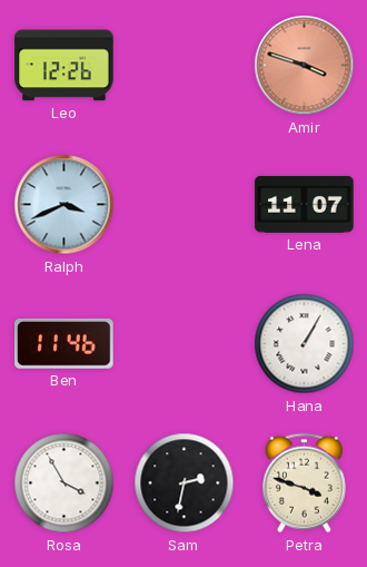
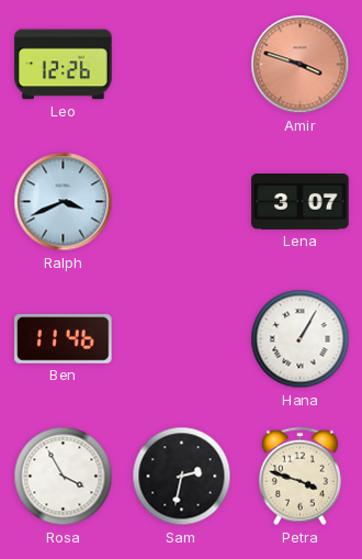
Lena: 11:07 -> 3:07
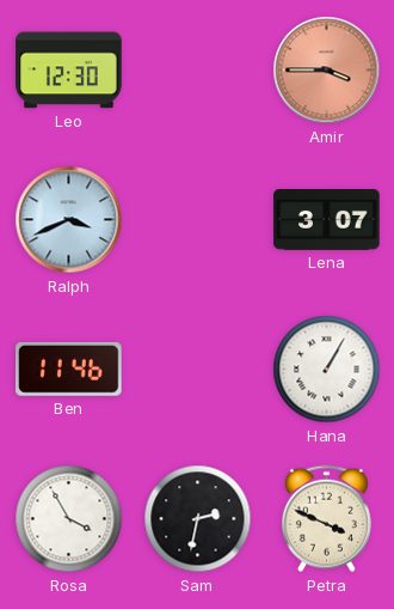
Leo: 12:26 -> 12:30
Amir: 3:48 -> 3:45
Petra: 3:48 -> 3:49
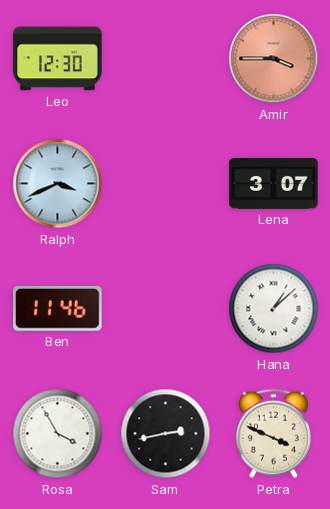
Hana: 1:05 -> 1:08
Sam: 2:32 -> 2:43
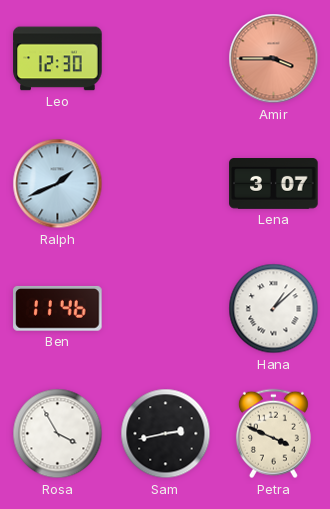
Ralph: 3:41 -> 1:41
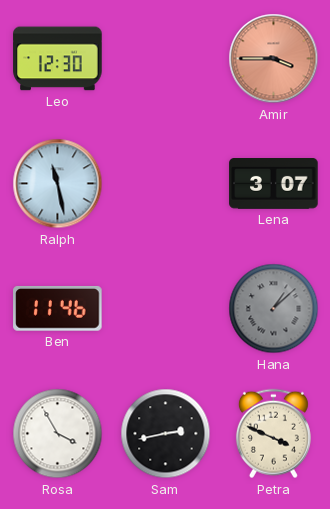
Ralph: 1:41 -> 11:28
Hana dial: white -> grey
